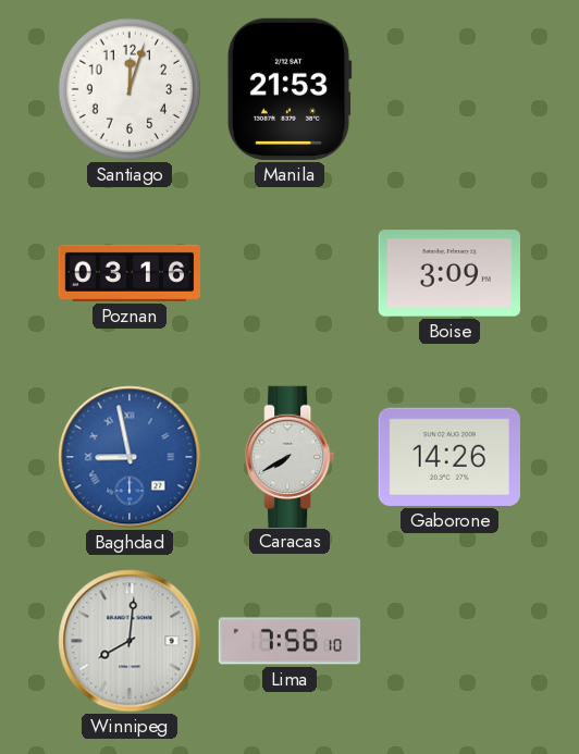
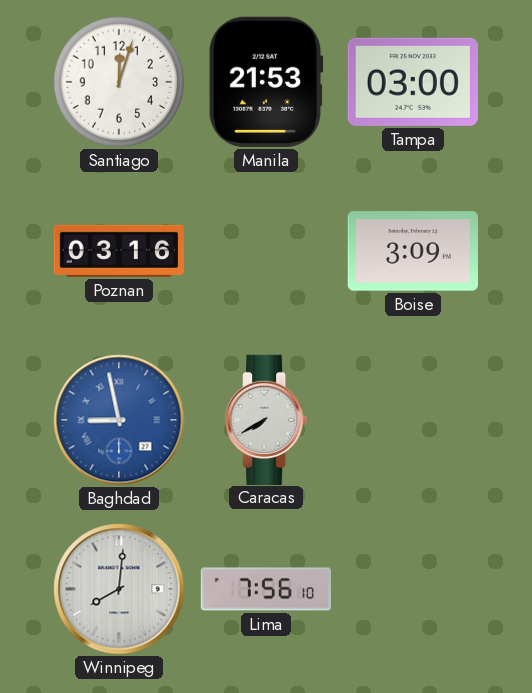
Tampa: none -> 03:00
Gaborone: 14:26 -> none
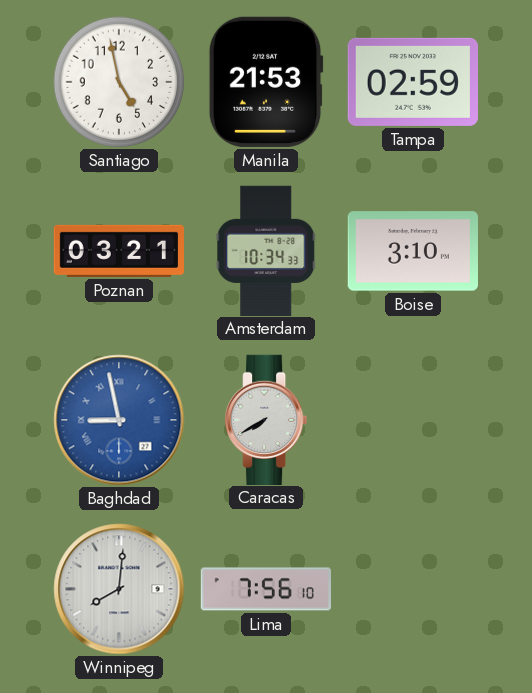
Santiago: 12:03 -> 4:58
Tampa: 03:00 -> 02:59
Poznan: 03:16 -> 03:21
Amsterdam: none -> 10:34
Boise: 3:09 -> 3:10
